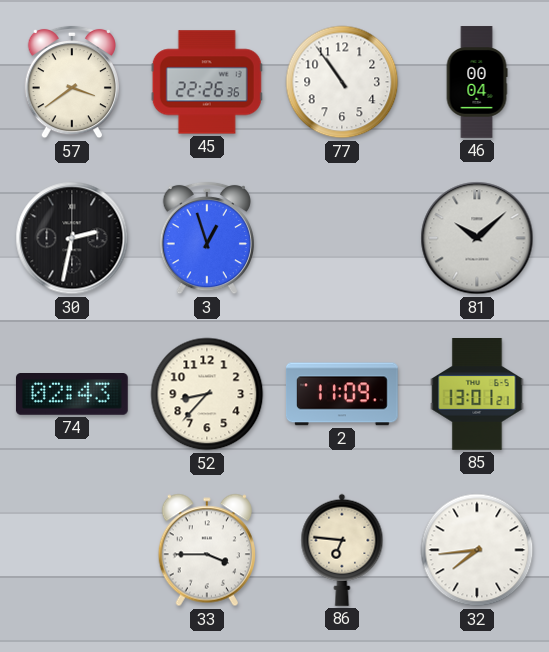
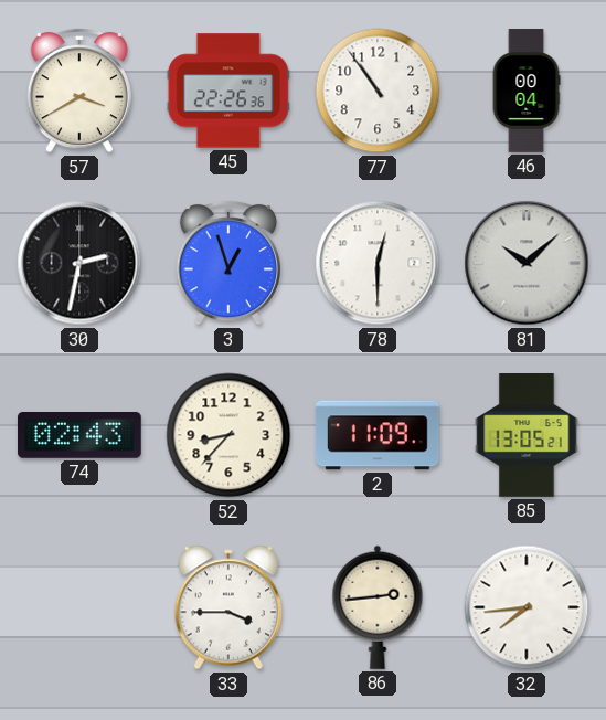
57: 3:39 -> 3:40
78: none -> 12:30
85: 13:01 -> 13:05
86: 6:46 -> 2:44
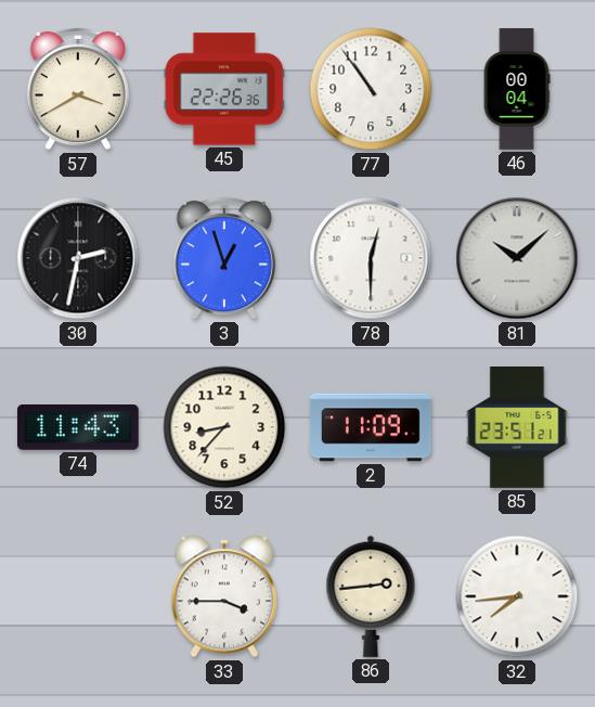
74: 02:43 -> 11:43
85: 13:05 -> 23:51
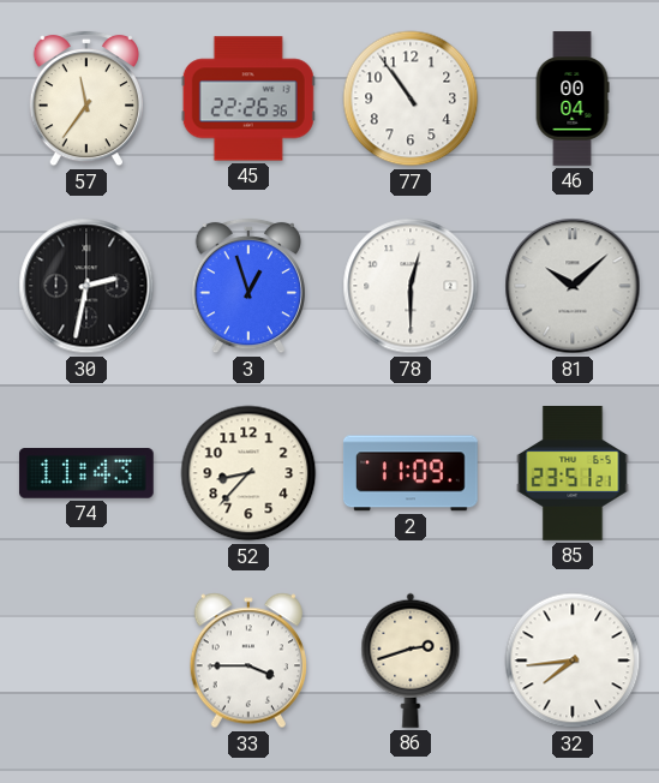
57: 3:40 -> 11:36
86: 2:44 -> 2:42
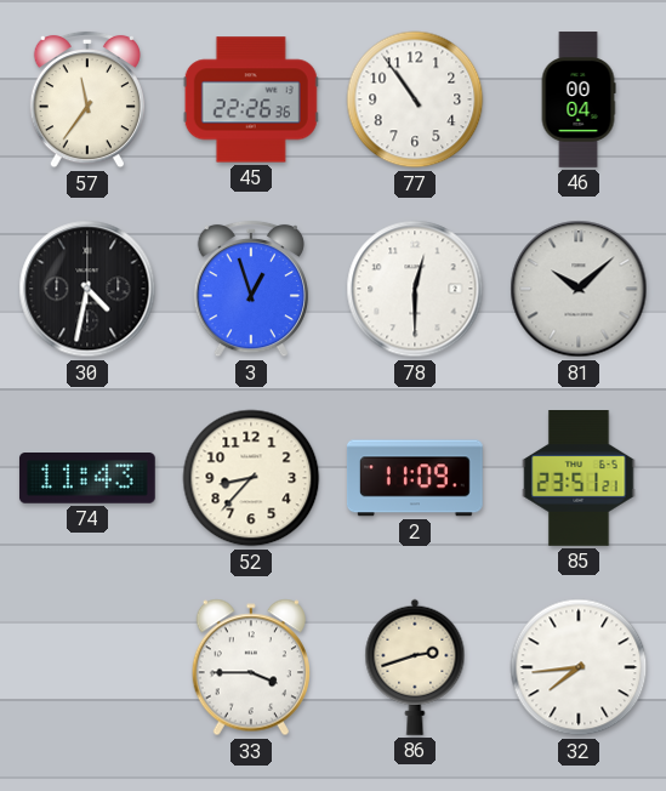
30: 2:32 -> 4:32
